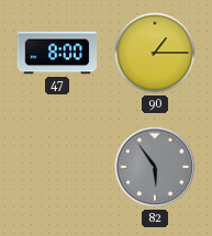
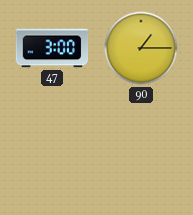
47: 8:00 -> 3:00
82: 5:54 -> none
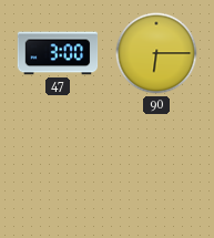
90: 1:15 -> 6:15
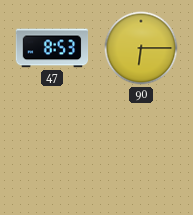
47: 3:00 -> 8:53
